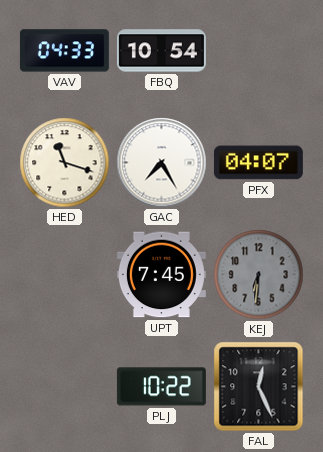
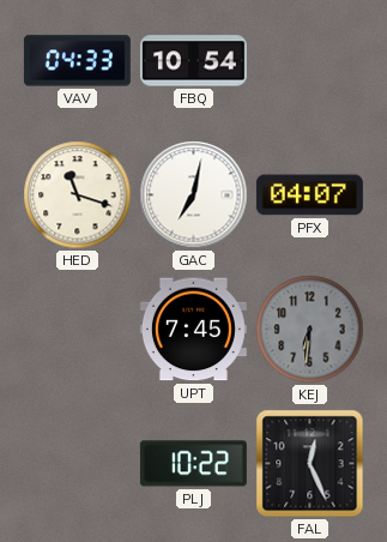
GAC: 7:25 -> 7:02
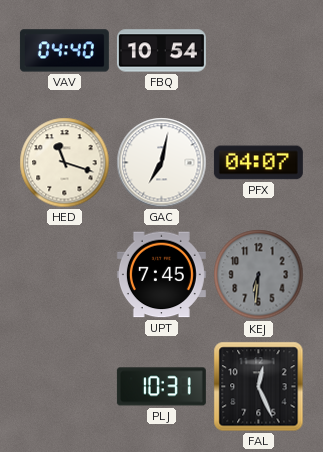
VAV: 04:33 -> 04:40
PLJ: 10:22 -> 10:31
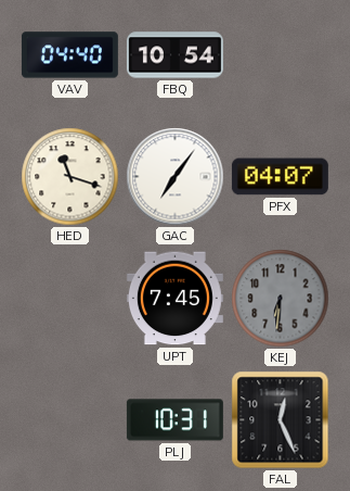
GAC: 7:02 -> 7:06
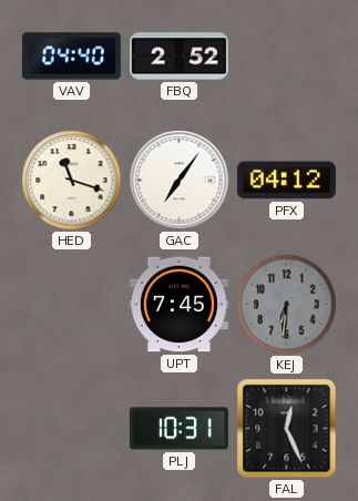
FBQ: 10:54 -> 2:52
PFX: 04:07 -> 04:12
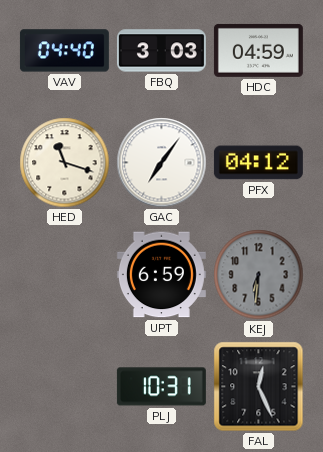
FBQ: 2:52 -> 3:03
HDC: none -> 04:59
UPT: 7:45 -> 6:59
